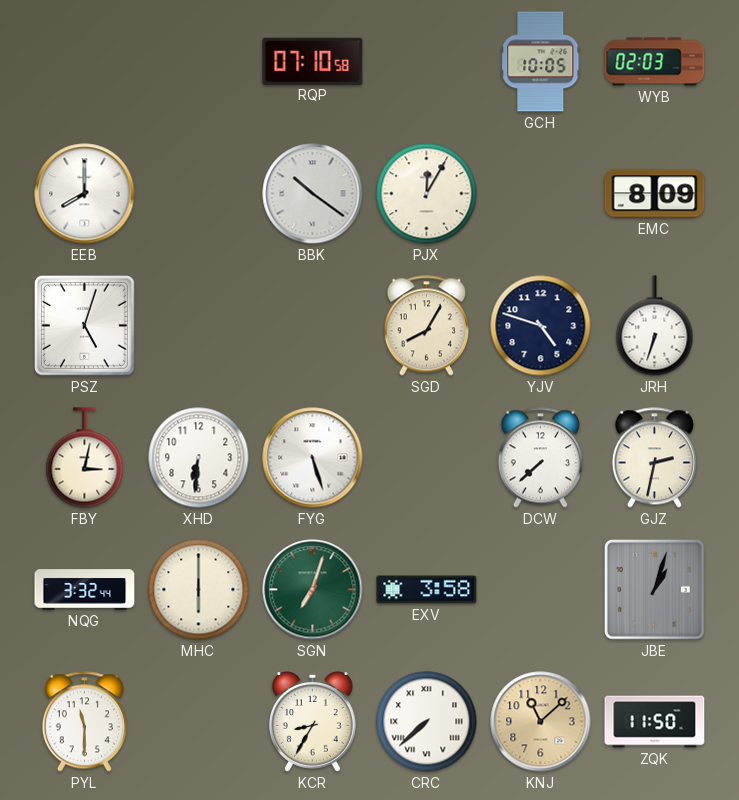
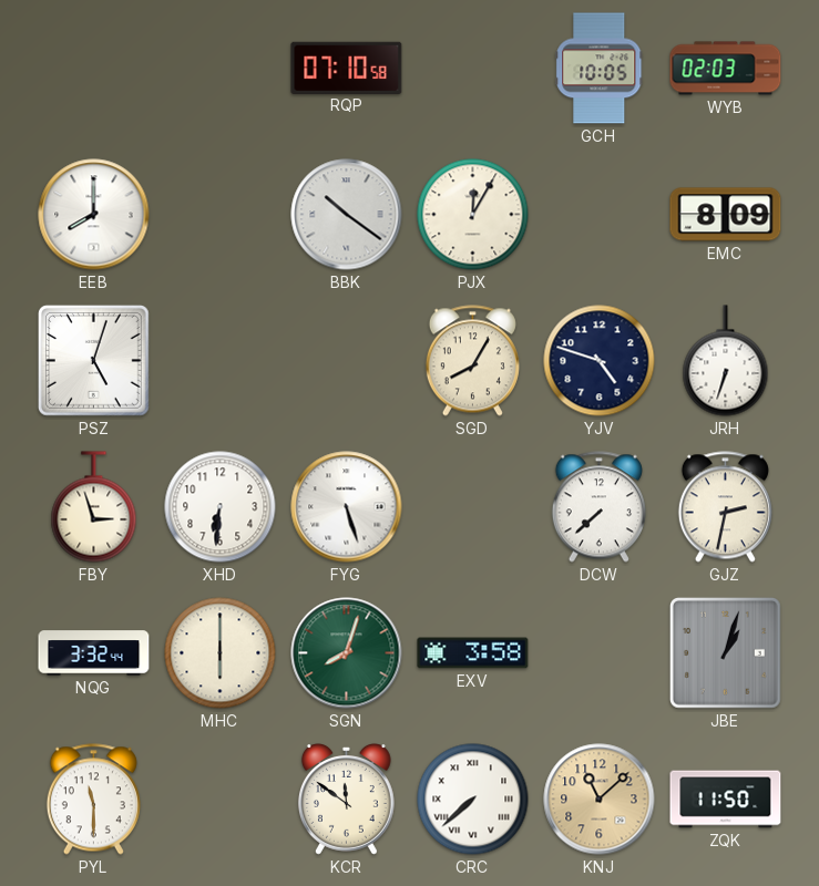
FBY: 3:02 -> 2:57
SGN: 7:03 -> 8:03
KCR: 8:35 -> 11:51
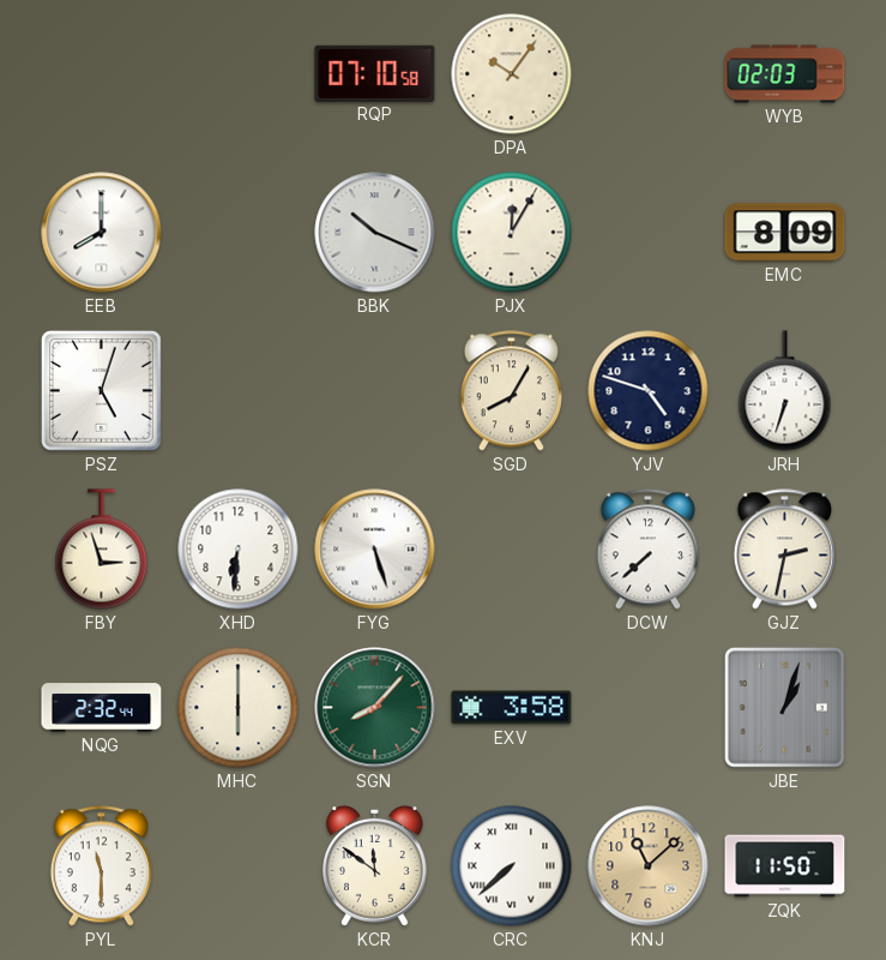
DPA: none -> 10:06
GCH: 10:05 -> none
BBK: 10:21 -> 10:19
NQG: 3:32 -> 2:32
SGN: 8:03 -> 8:07
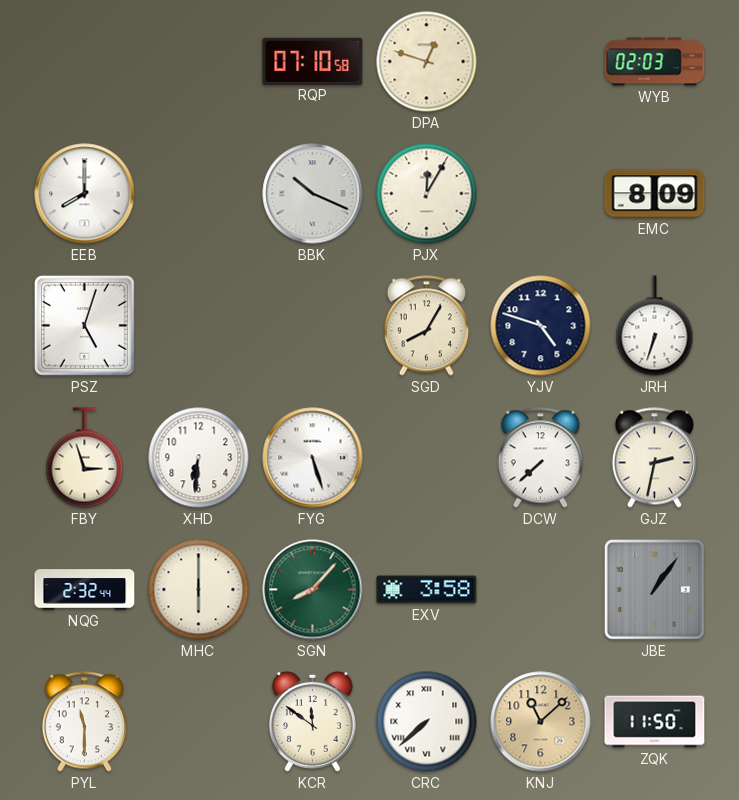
DPA: 10:06 -> 12:48
JBE: 1:03 -> 1:06
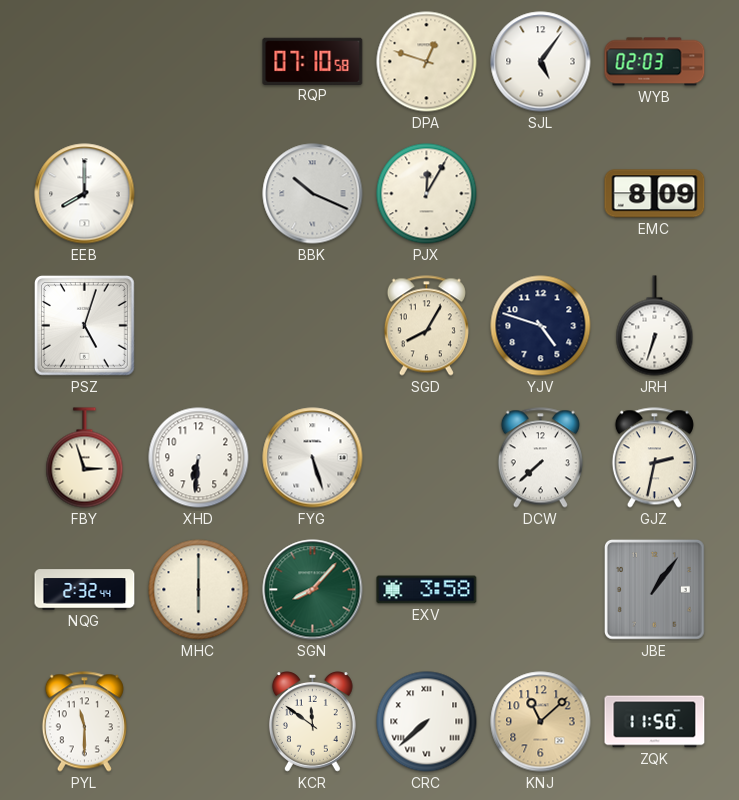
SJL: none -> 5:06
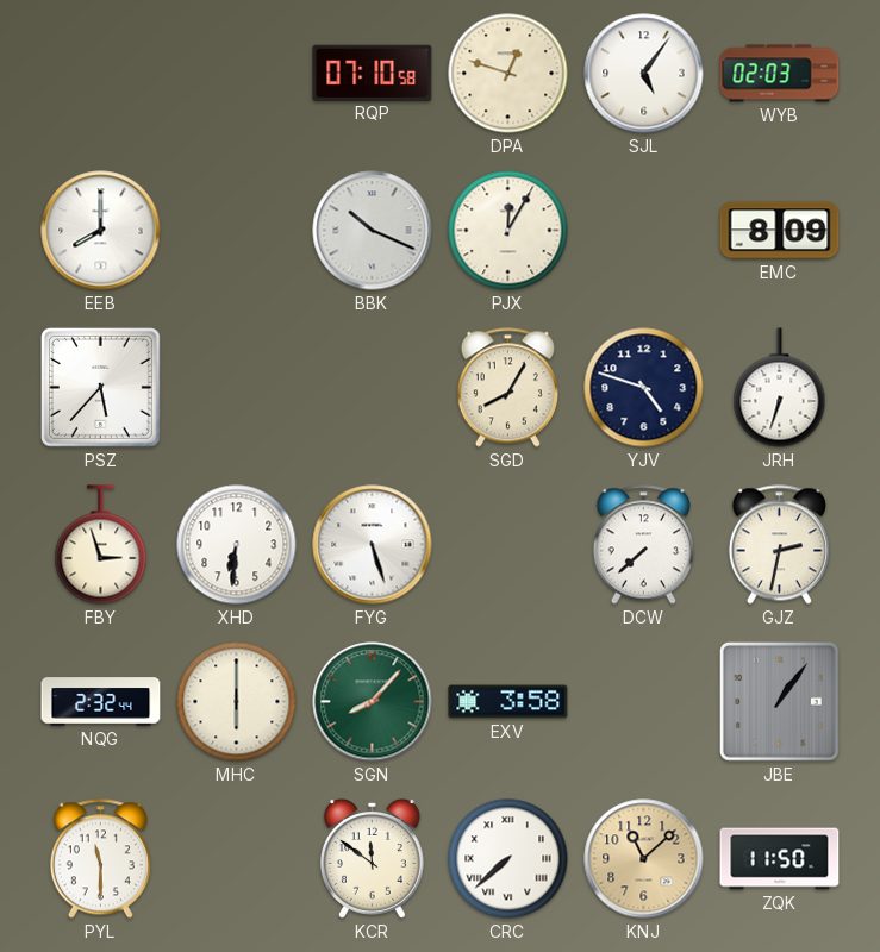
PSZ: 5:03 -> 5:37
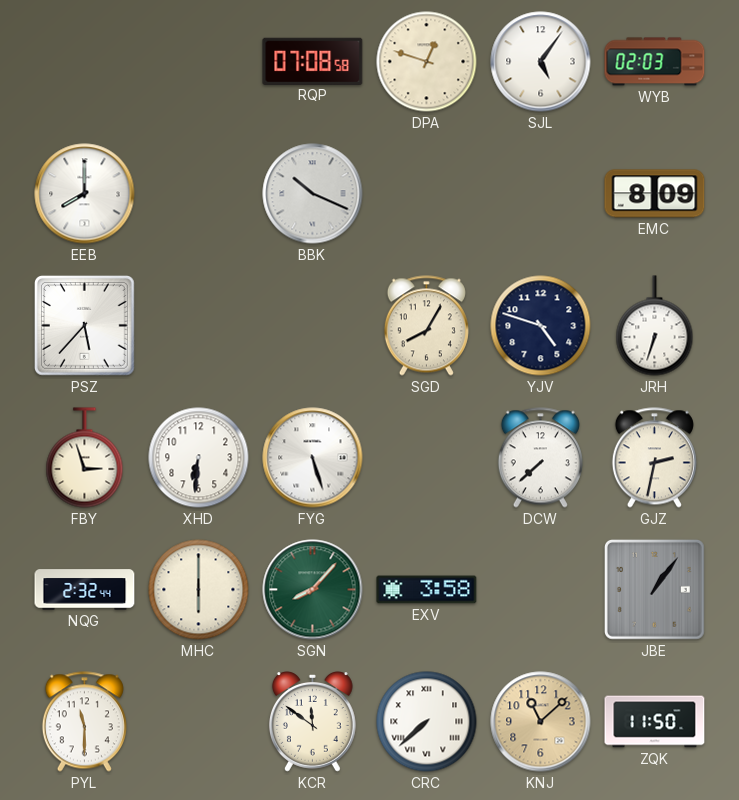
RQP: 07:10 -> 07:08
PJX: 12:05 -> none
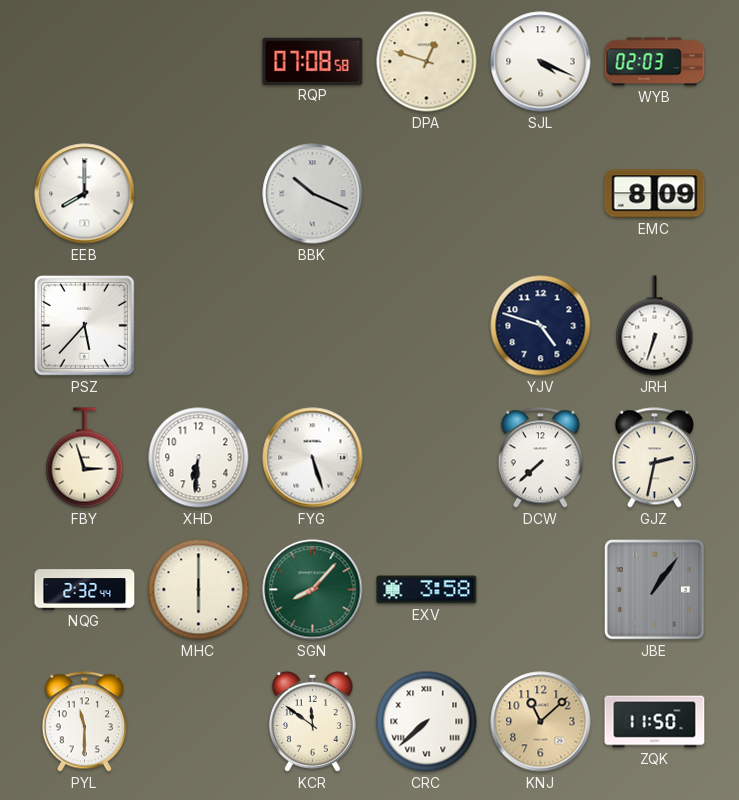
SJL: 5:06 -> 4:19
SGD: 8:05 -> none
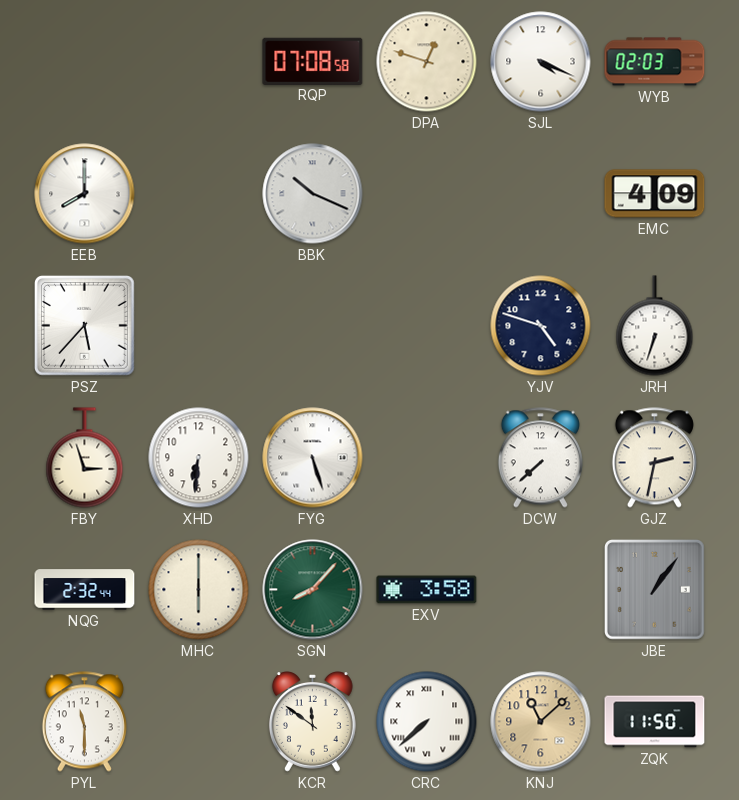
EMC: 8:09 -> 4:09
